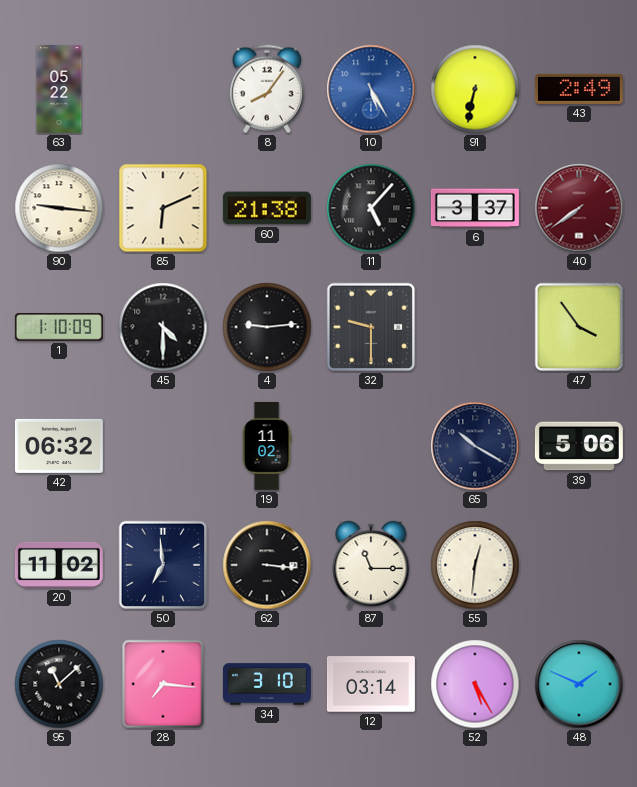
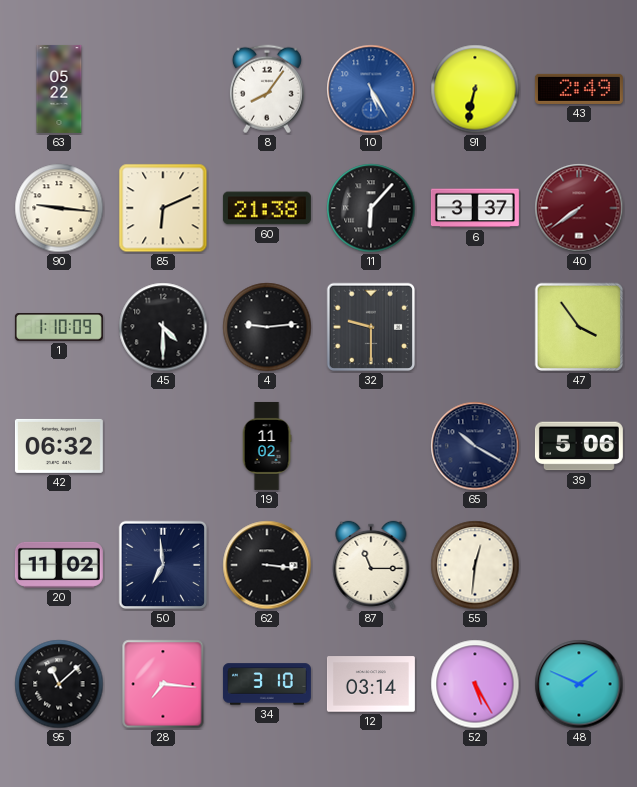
11: 5:07 -> 6:07
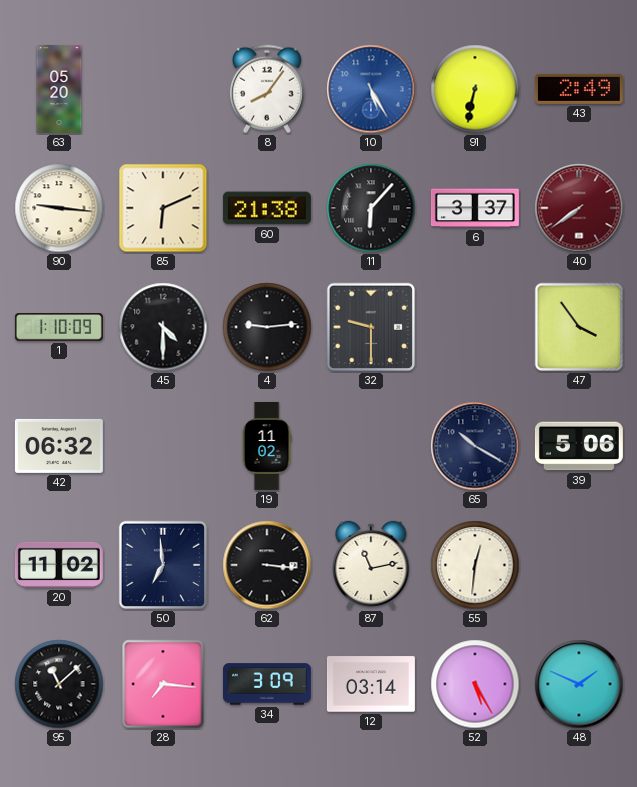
63: 05:22 -> 05:20
87: 11:15 -> 11:13
34: 3:10 -> 3:09
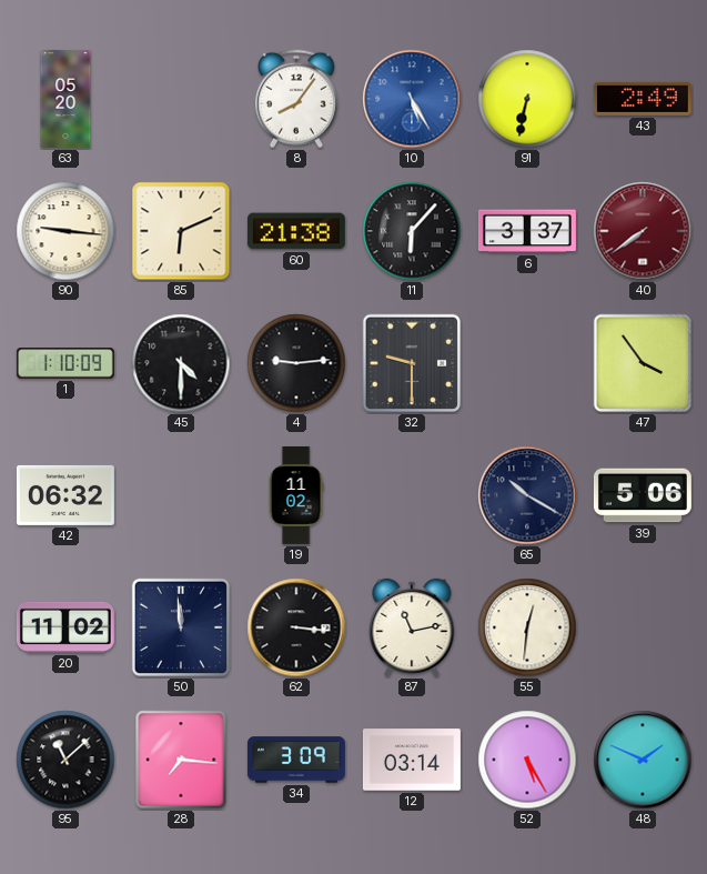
50: 6:59 -> 11:59
